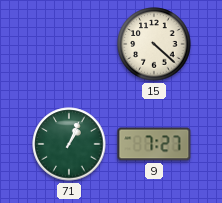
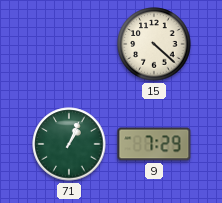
9: 7:27 -> 7:29
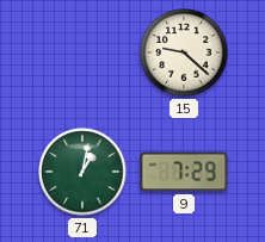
15: 4:22 -> 9:22
71: 1:04 -> 1:02
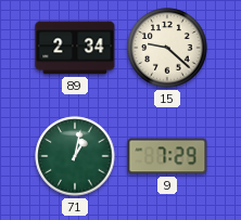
89: none -> 2:34
